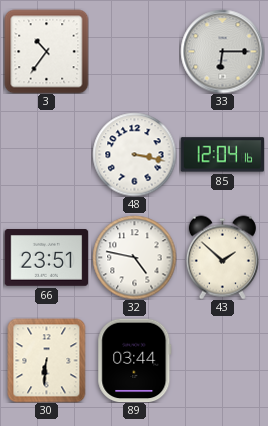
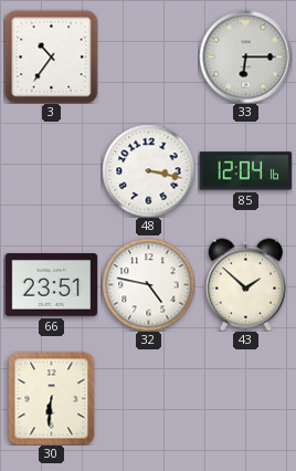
89: 03:44 -> none
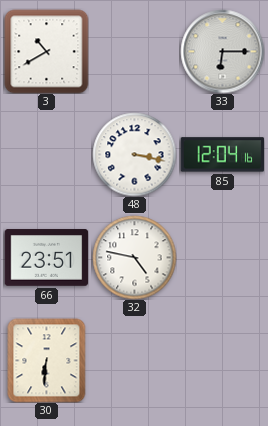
3: 10:36 -> 10:40
43: 1:52 -> none
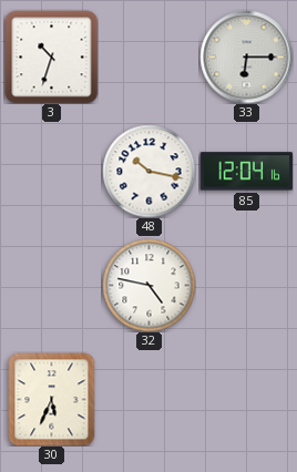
3: 10:40 -> 10:33
48: 3:17 -> 10:17
66: 23:51 -> none
30: 6:31 -> 5:34
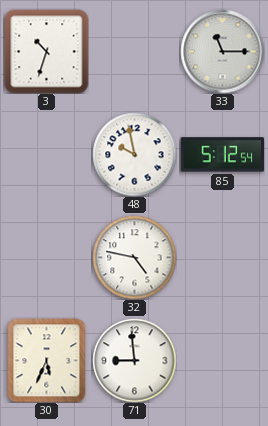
33: 6:15 -> 11:15
48: 10:17 -> 9:58
85: 12:04 -> 5:12
71: none -> 8:59
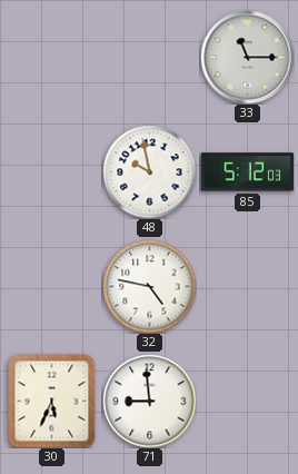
3: 10:33 -> none
85: 5:12:54 -> 5:12:03
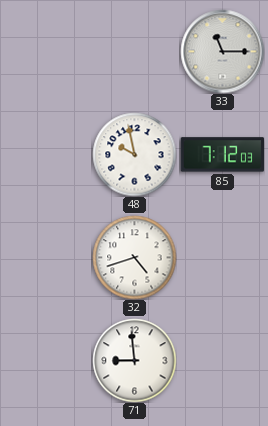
85: 5:12 -> 7:12
32: 4:47 -> 4:42
30: 5:34 -> none
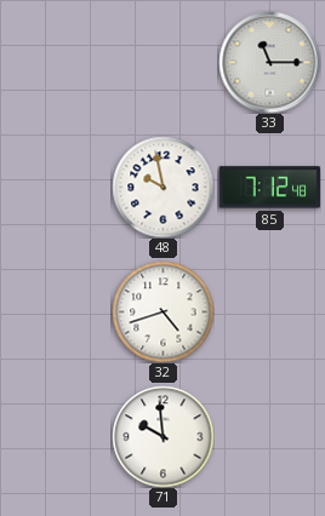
85: 7:12:03 -> 7:12:48
71: 8:59 -> 9:59
